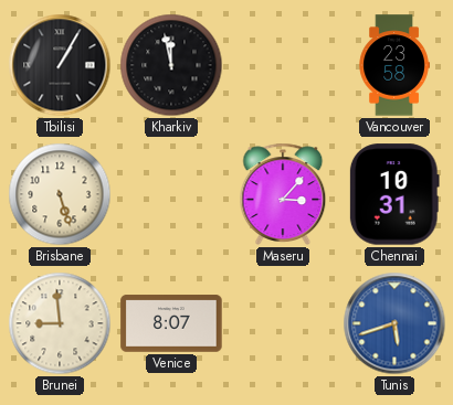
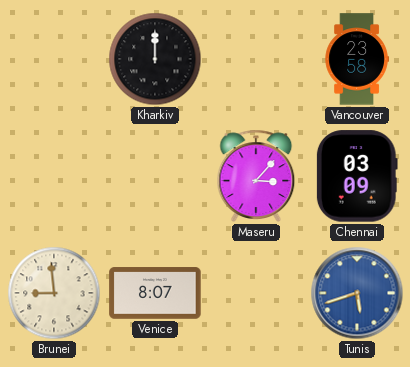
Tbilisi: 1:05 -> none
Kharkiv: 11:58 -> 12:00
Brisbane: 5:27 -> none
Chennai: 10:31 -> 03:09
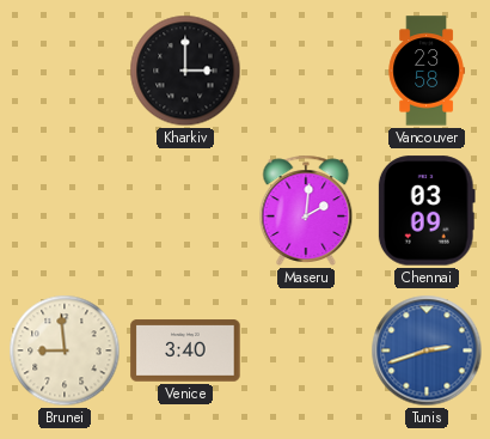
Kharkiv: 12:00 -> 3:00
Maseru: 3:07 -> 2:01
Venice: 8:07 -> 3:40
Tunis: 5:42 -> 2:42
